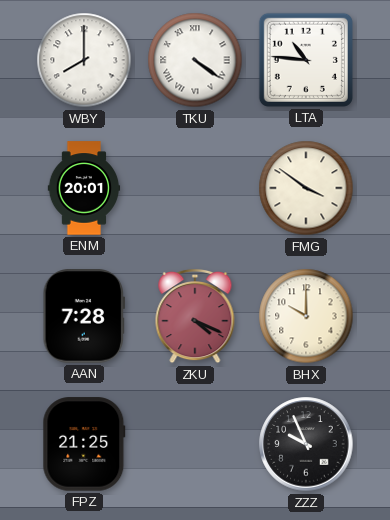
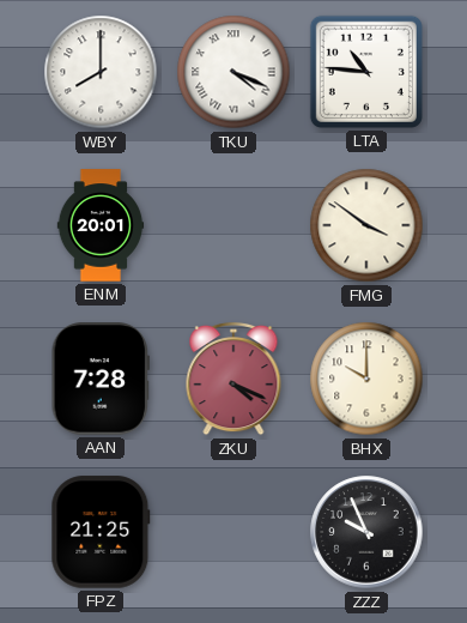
TKU: 4:21 -> 4:19
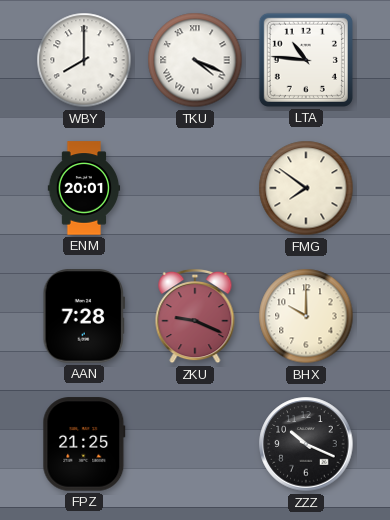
FMG: 3:51 -> 7:51
ZKU: 4:19 -> 9:19
ZZZ: 9:56 -> 10:19
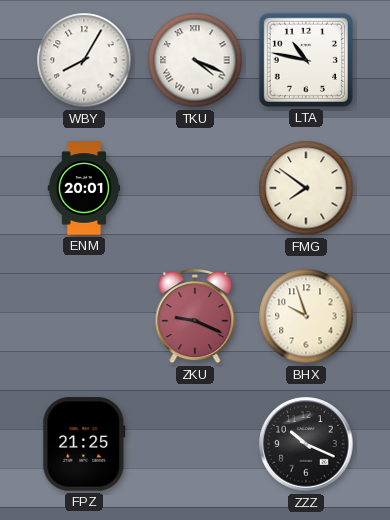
WBY: 8:00 -> 8:05
LTA: 10:46 -> 10:47
AAN: 7:28 -> none
BHX: 10:00 -> 9:57
